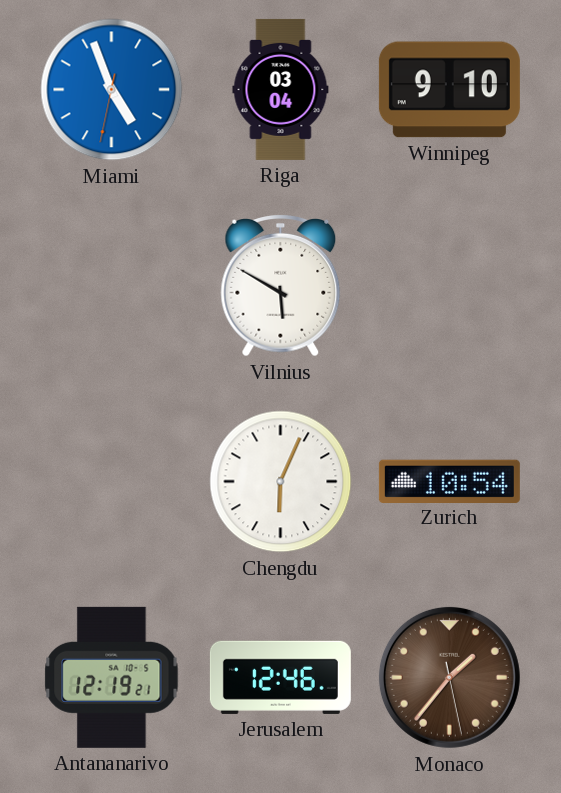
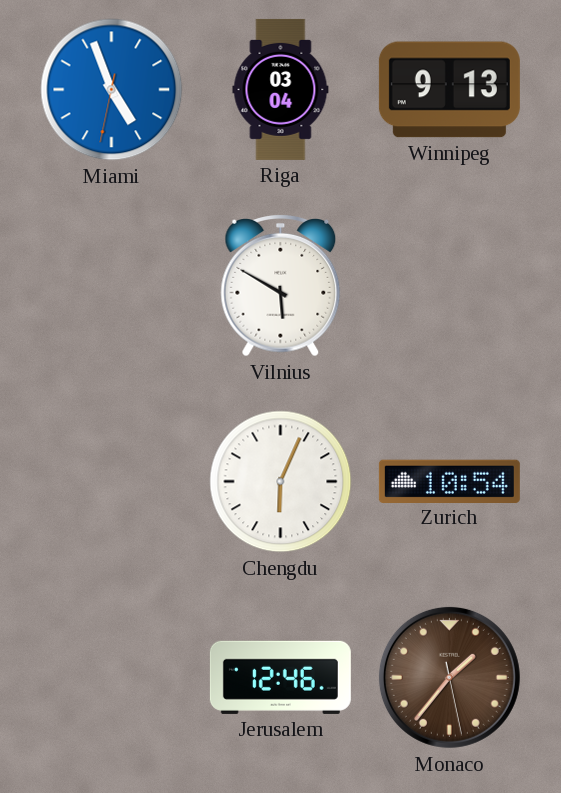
Winnipeg: 9:10 -> 9:13
Antananarivo: 12:19 -> none
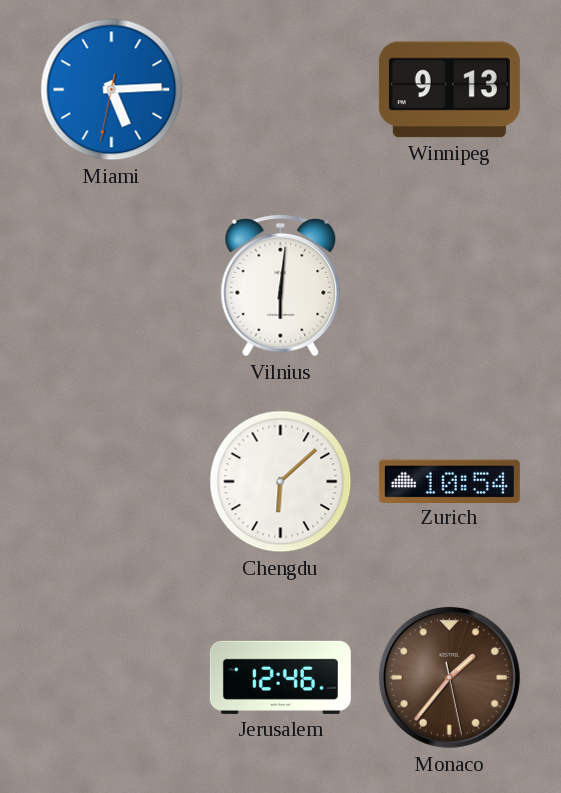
Miami: 4:56 -> 5:14
Riga: 03:04 -> none
Vilnius: 5:50 -> 6:01
Chengdu: 6:04 -> 6:08
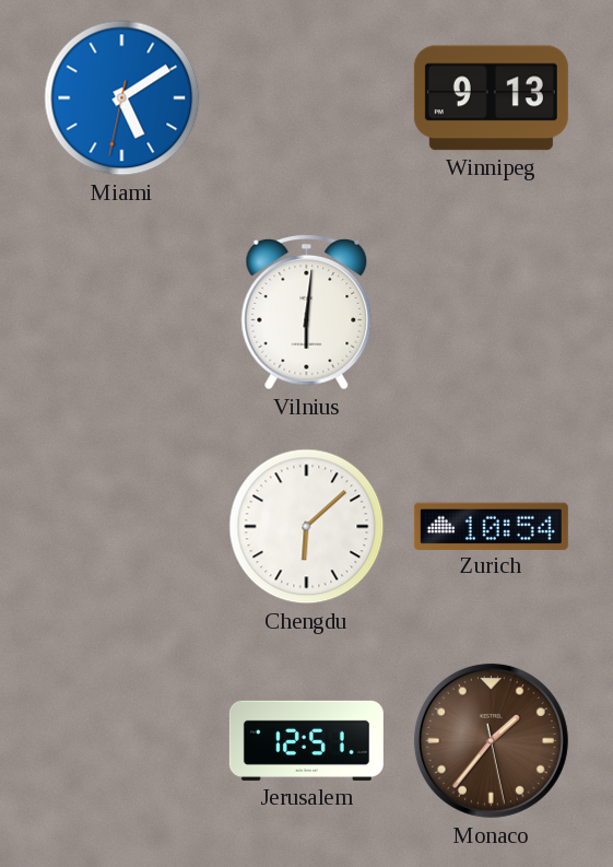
Miami: 5:14 -> 5:09
Jerusalem: 12:46 -> 12:51
